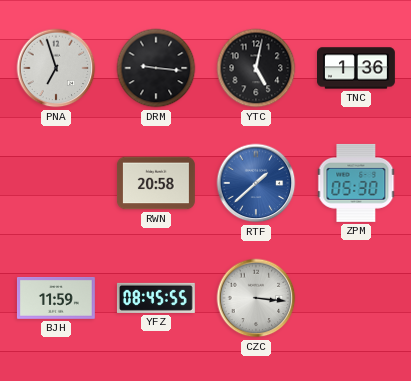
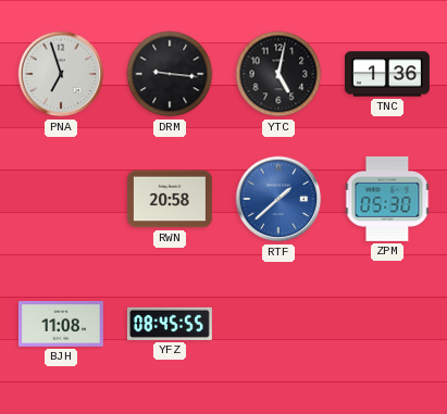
BJH: 11:59 -> 11:08
CZC: 3:16 -> none
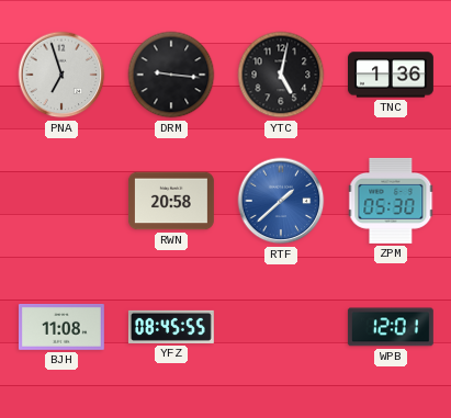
WPB: none -> 12:01
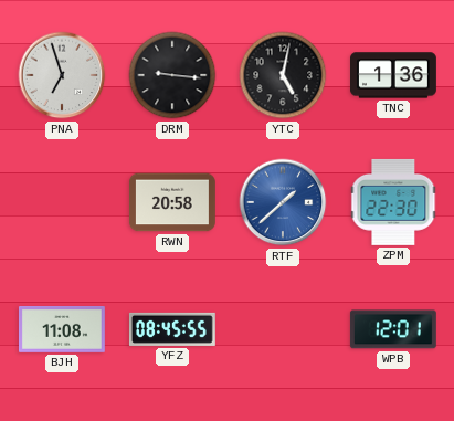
ZPM: 05:30 -> 22:30
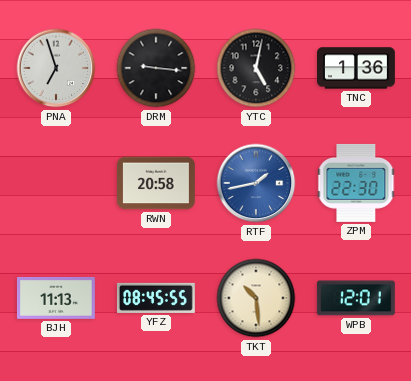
RTF: 1:38 -> 1:43
BJH: 11:08 -> 11:13
TKT: none -> 10:29
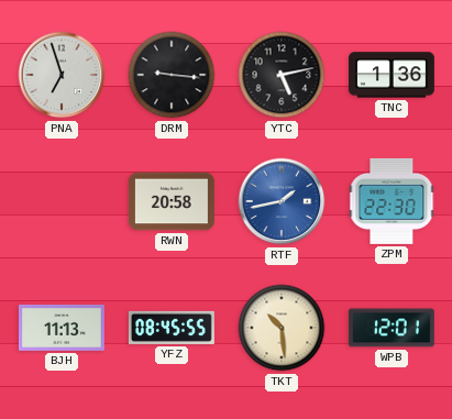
YTC: 5:02 -> 5:13
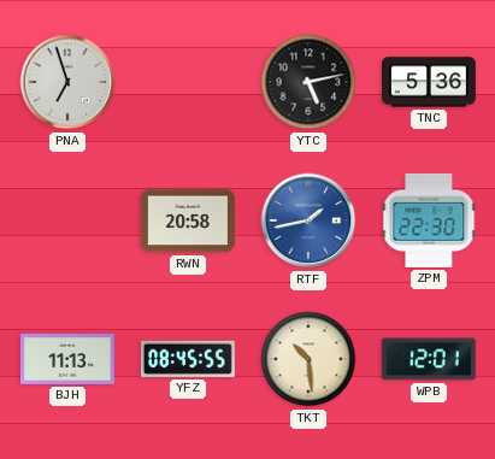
DRM: 9:16 -> none
TNC: 1:36 -> 5:36
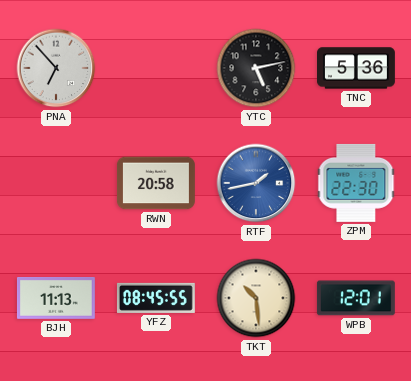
PNA: 6:57 -> 6:53
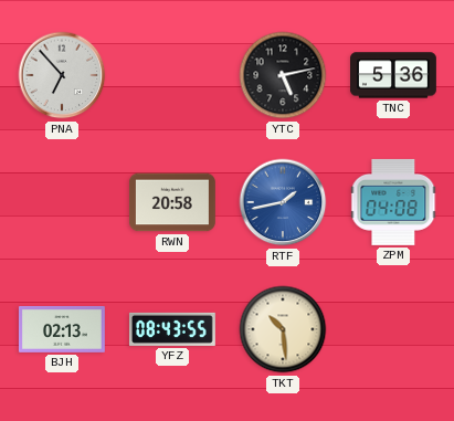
ZPM: 22:30 -> 04:08
BJH: 11:13 -> 02:13
YFZ: 08:45 -> 08:43
WPB: 12:01 -> none
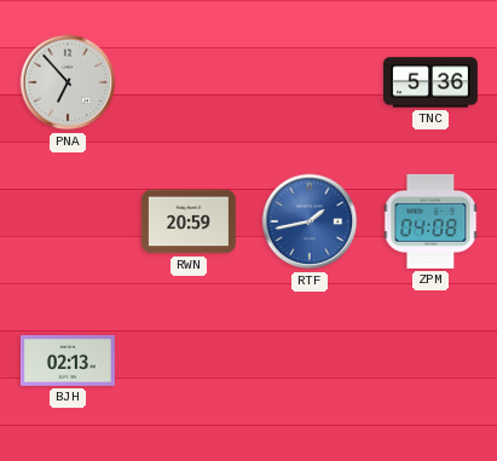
YTC: 5:13 -> none
RWN: 20:58 -> 20:59
YFZ: 08:43 -> none
TKT: 10:29 -> none
